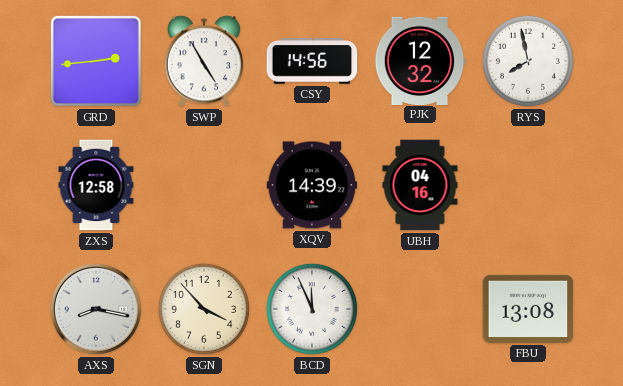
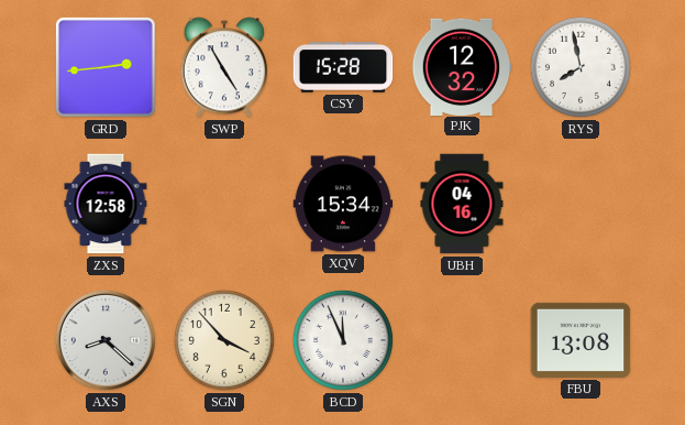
CSY: 14:56 -> 15:28
XQV: 14:39 -> 15:34
AXS: 8:17 -> 8:22
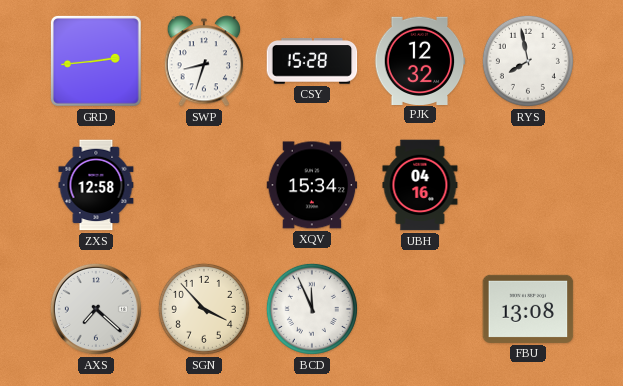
SWP: 4:55 -> 8:33
AXS: 8:22 -> 7:22
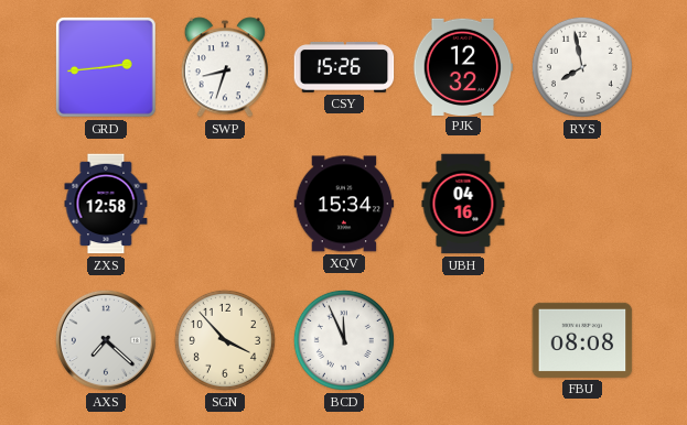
CSY: 15:28 -> 15:26
FBU: 13:08 -> 08:08
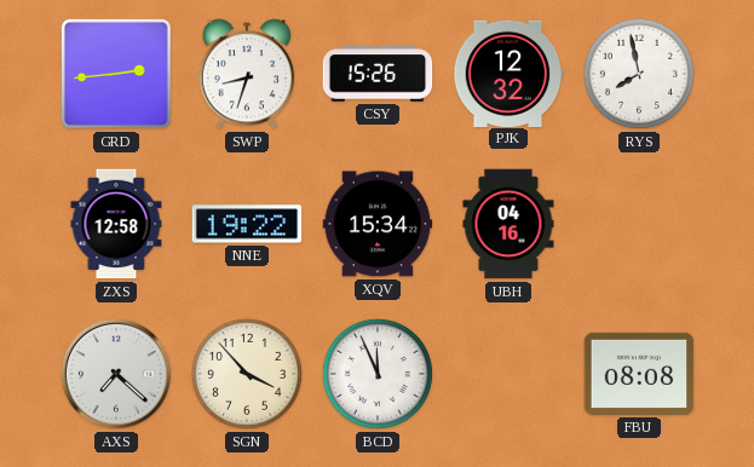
NNE: none -> 19:22
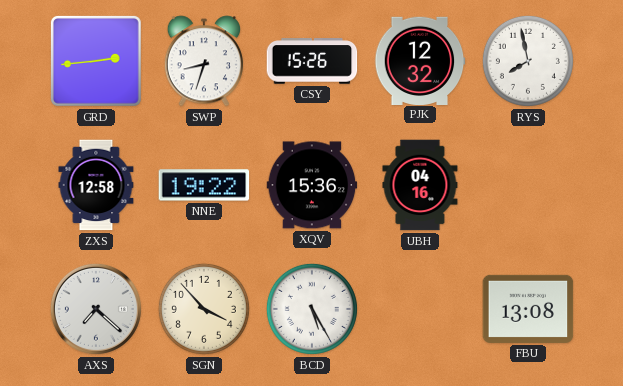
XQV: 15:34 -> 15:36
BCD: 11:56 -> 5:25
FBU: 08:08 -> 13:08
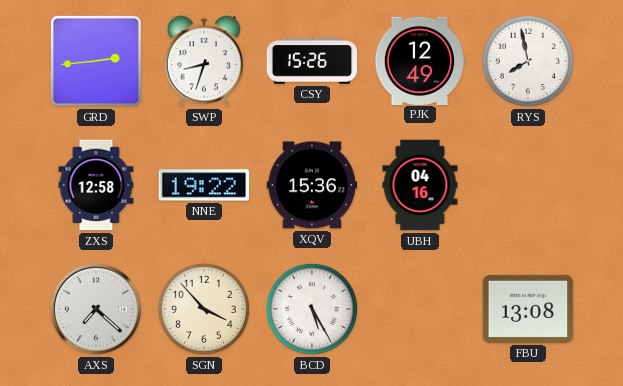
PJK: 12:32 -> 12:49
